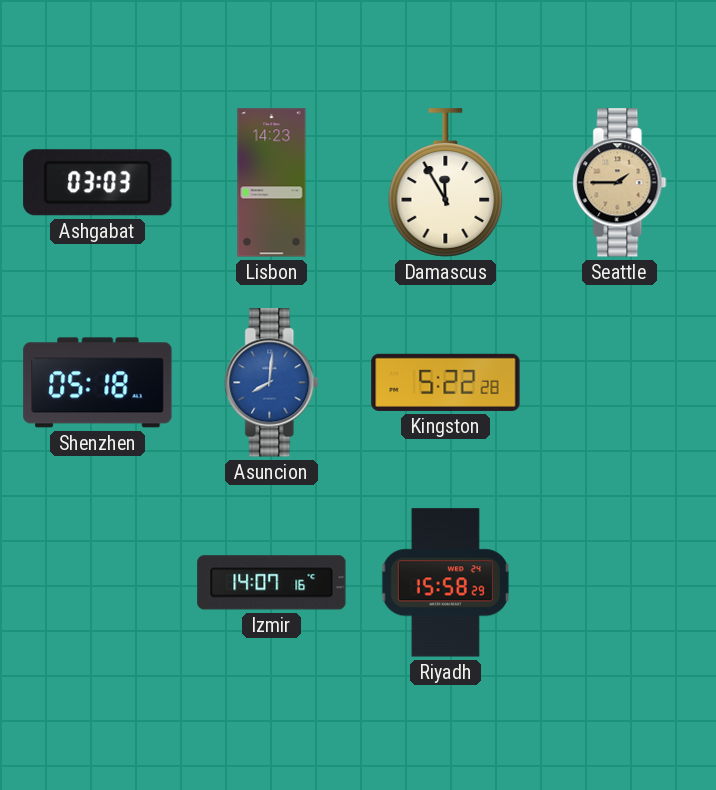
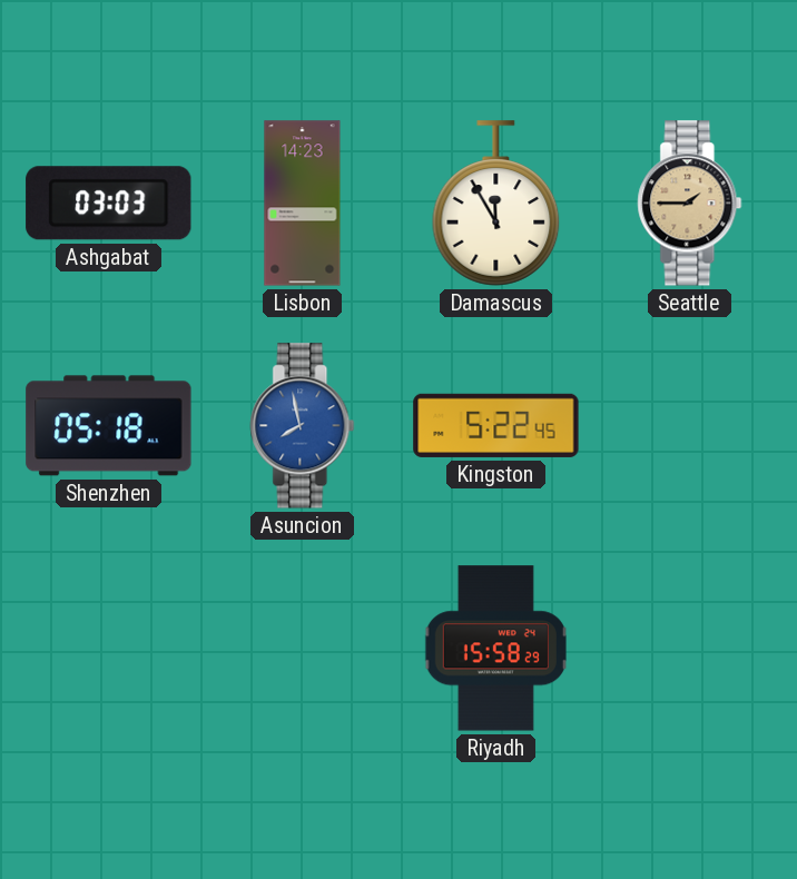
Asuncion: 8:01 -> 7:58
Kingston: 5:22:28 -> 5:22:45
Izmir: 14:07 -> none
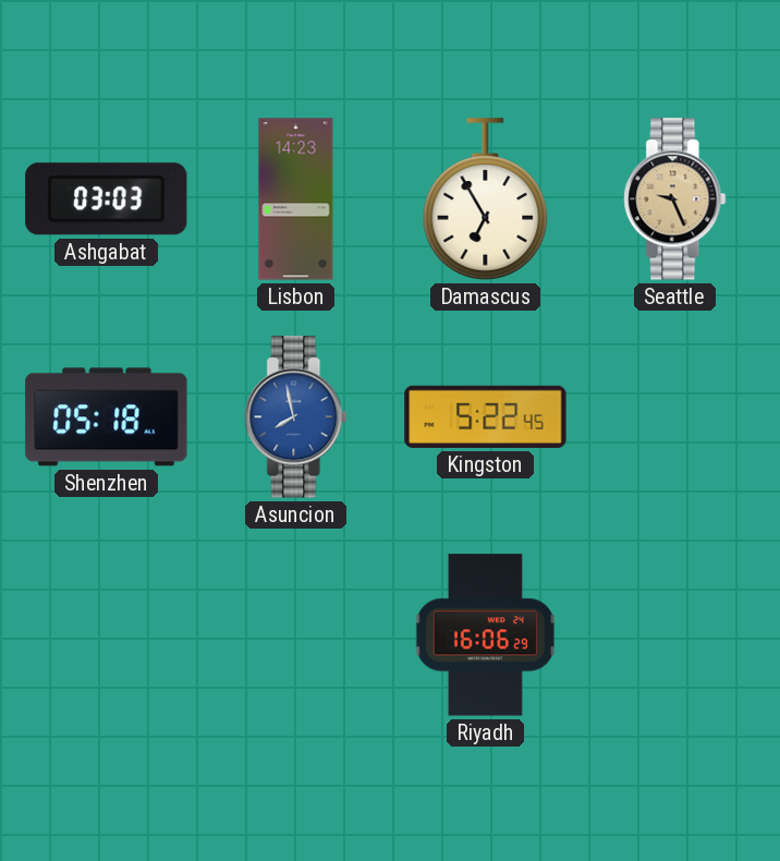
Damascus: 11:55 -> 6:55
Seattle: 1:45 -> 9:26
Riyadh: 15:58 -> 16:06
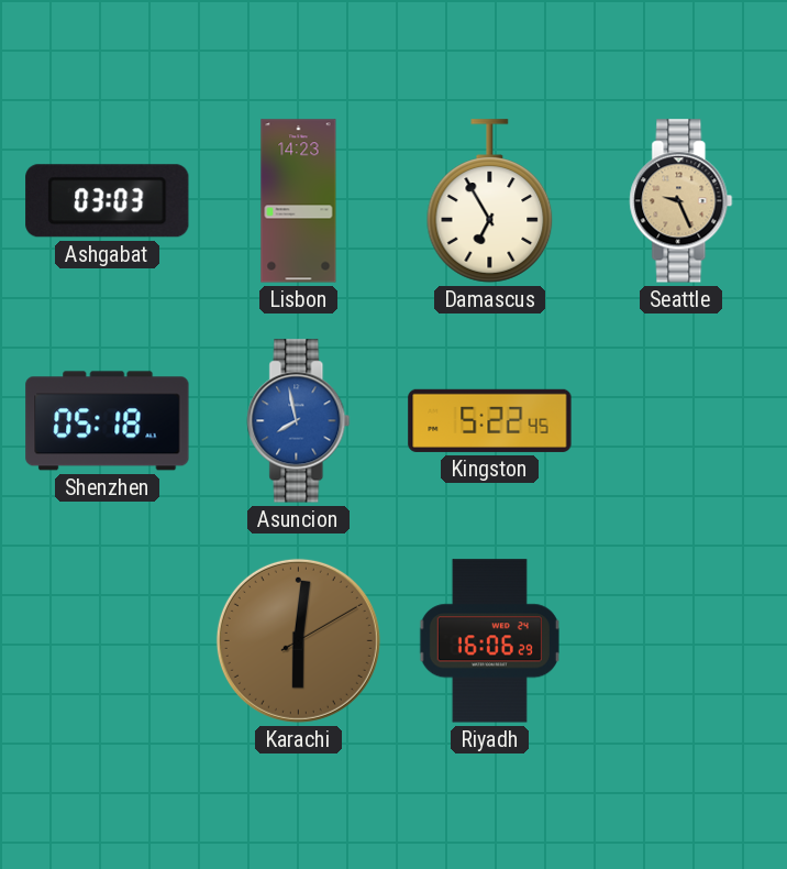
Karachi: none -> 6:01
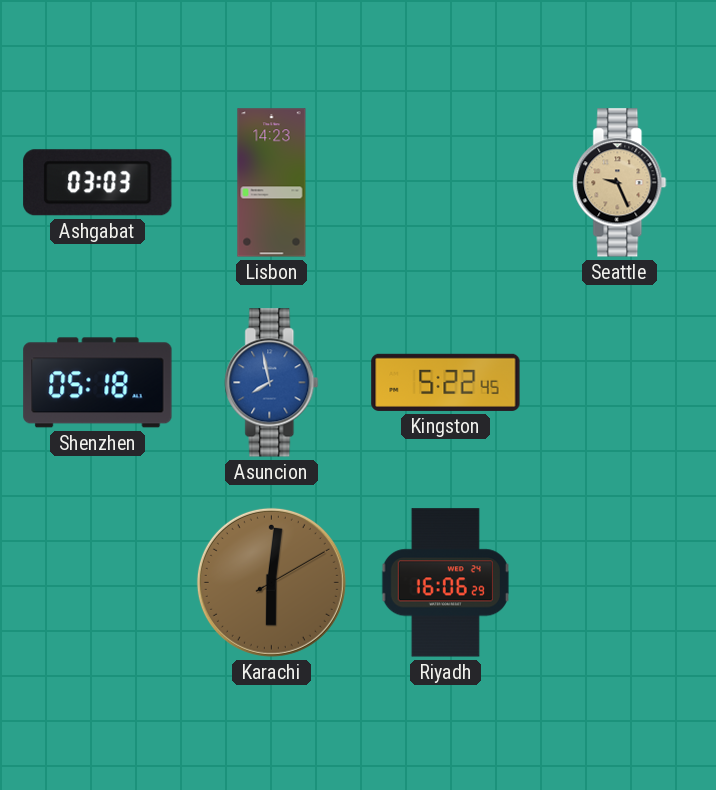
Damascus: 6:55 -> none
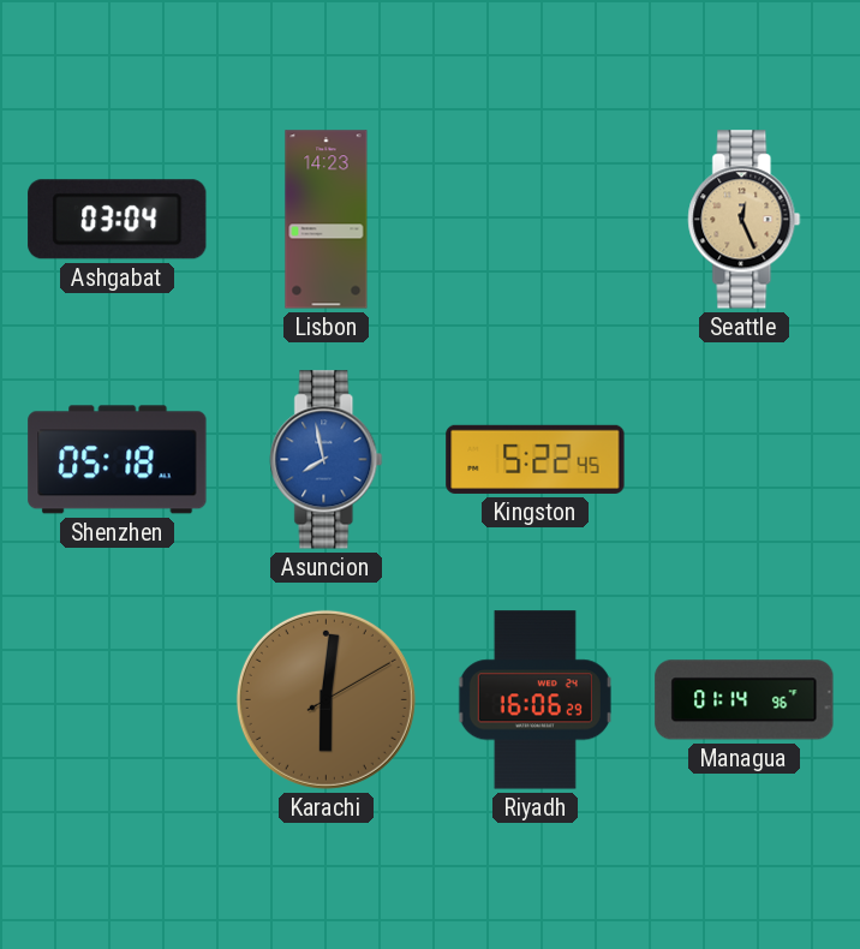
Ashgabat: 03:03 -> 03:04
Seattle: 9:26 -> 12:26
Managua: none -> 01:14
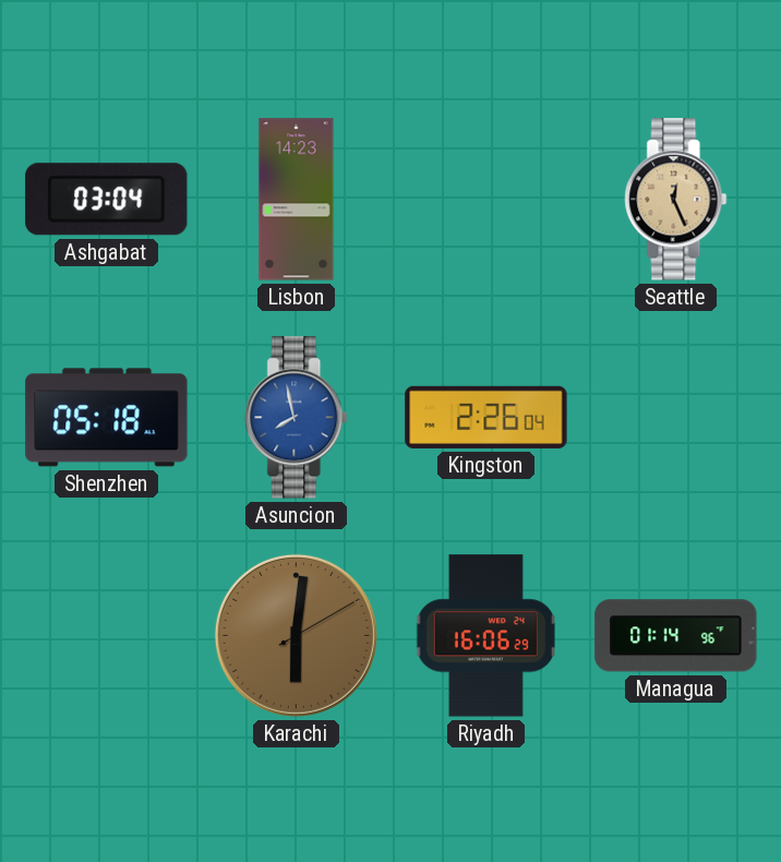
Kingston: 5:22 -> 2:26
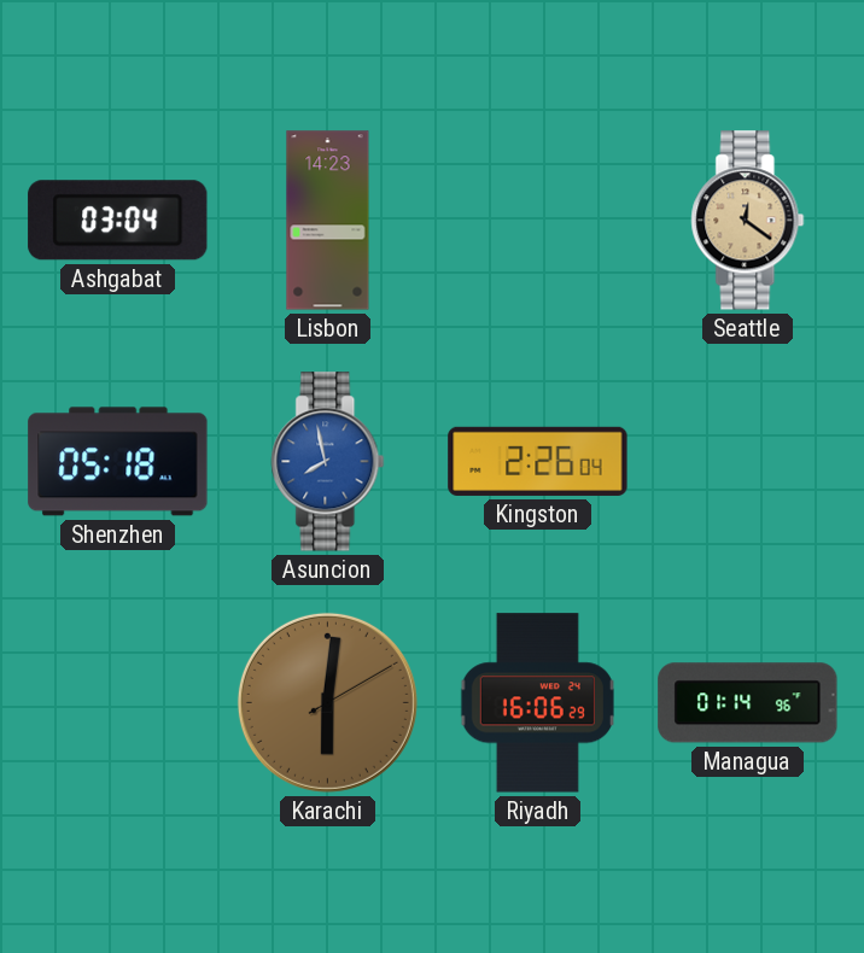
Seattle: 12:26 -> 12:21
